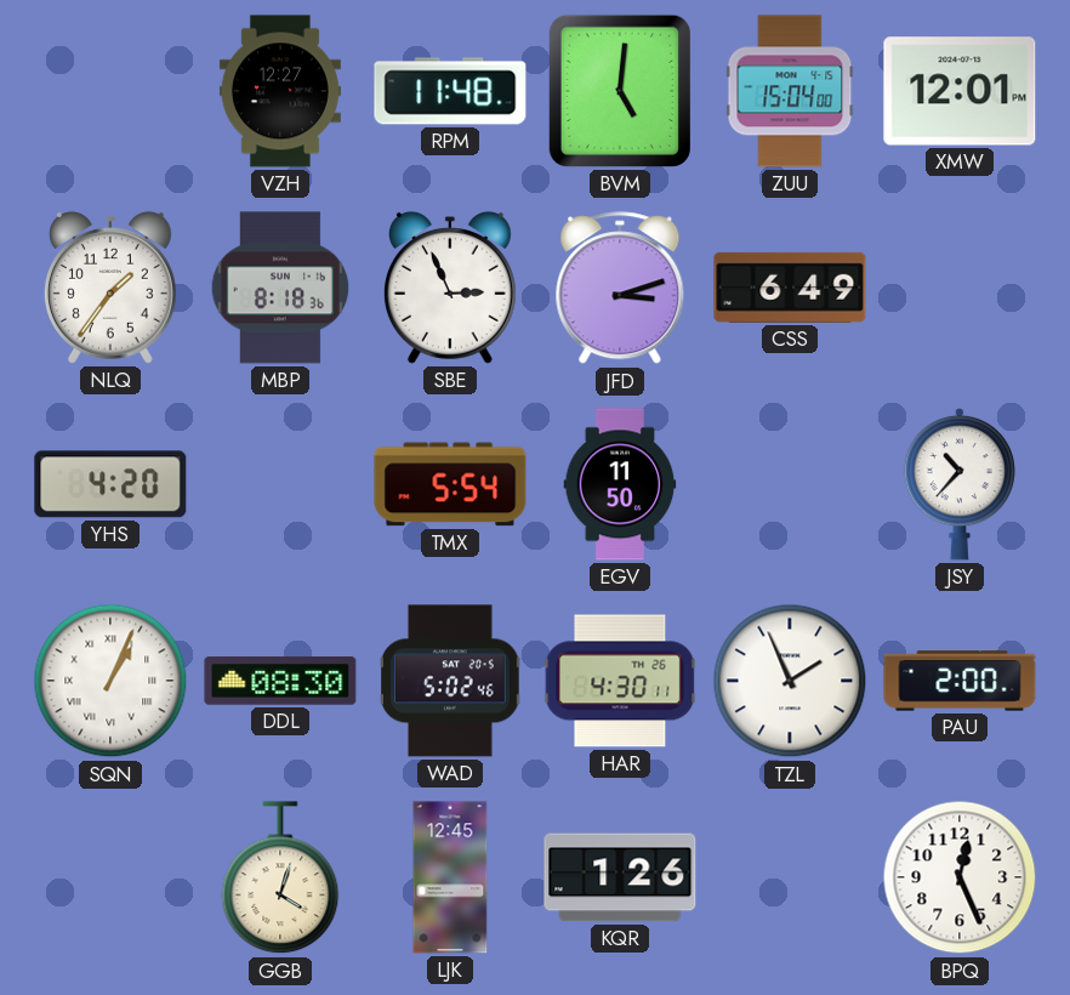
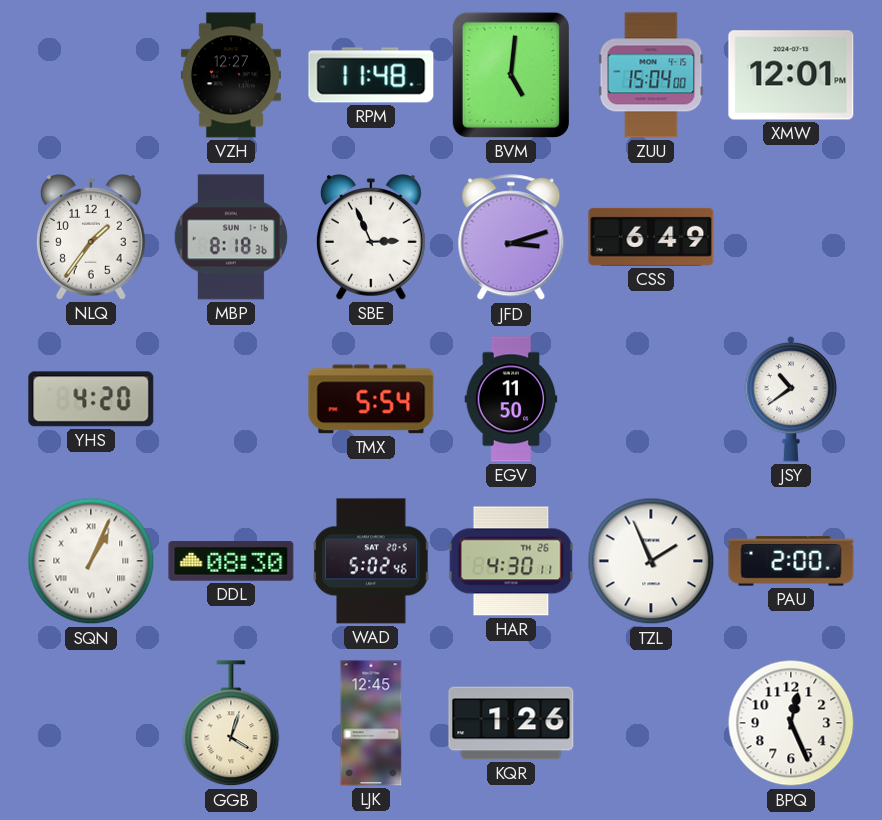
JSY: 10:37 -> 10:39
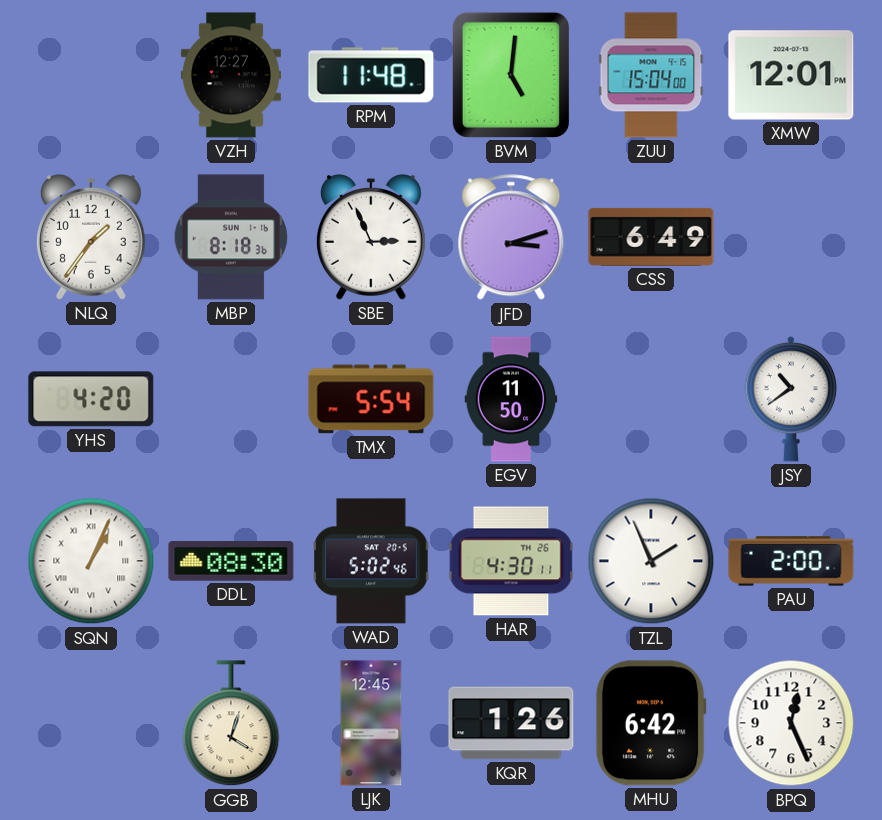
MHU: none -> 6:42
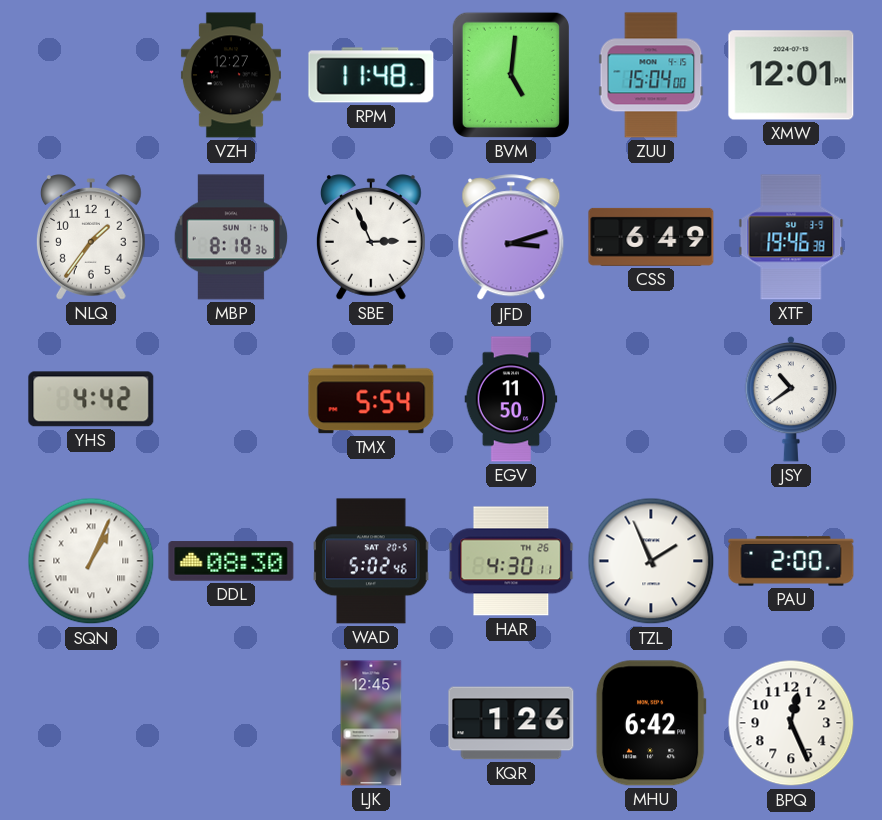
XTF: none -> 19:46
YHS: 4:20 -> 4:42
GGB: 4:03 -> none
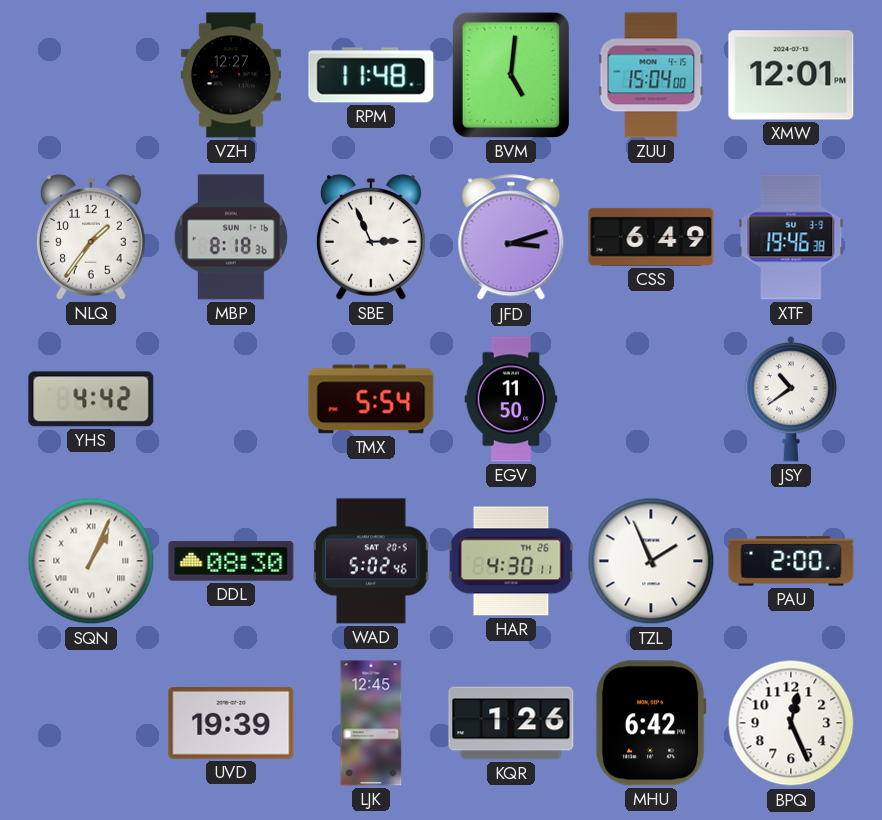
UVD: none -> 19:39
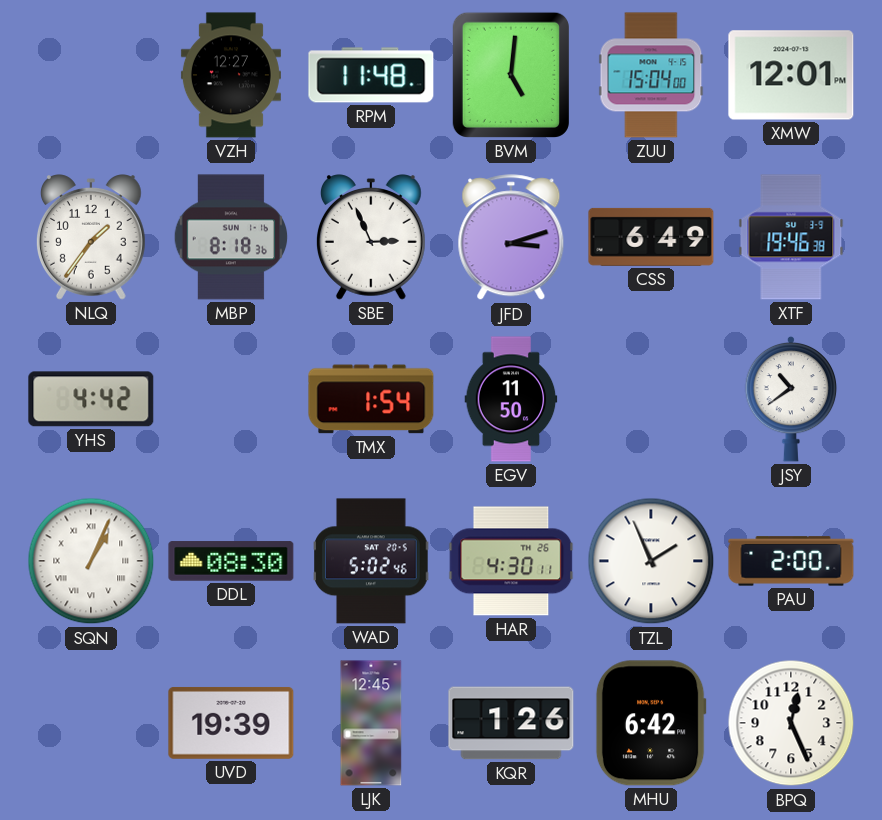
TMX: 5:54 -> 1:54
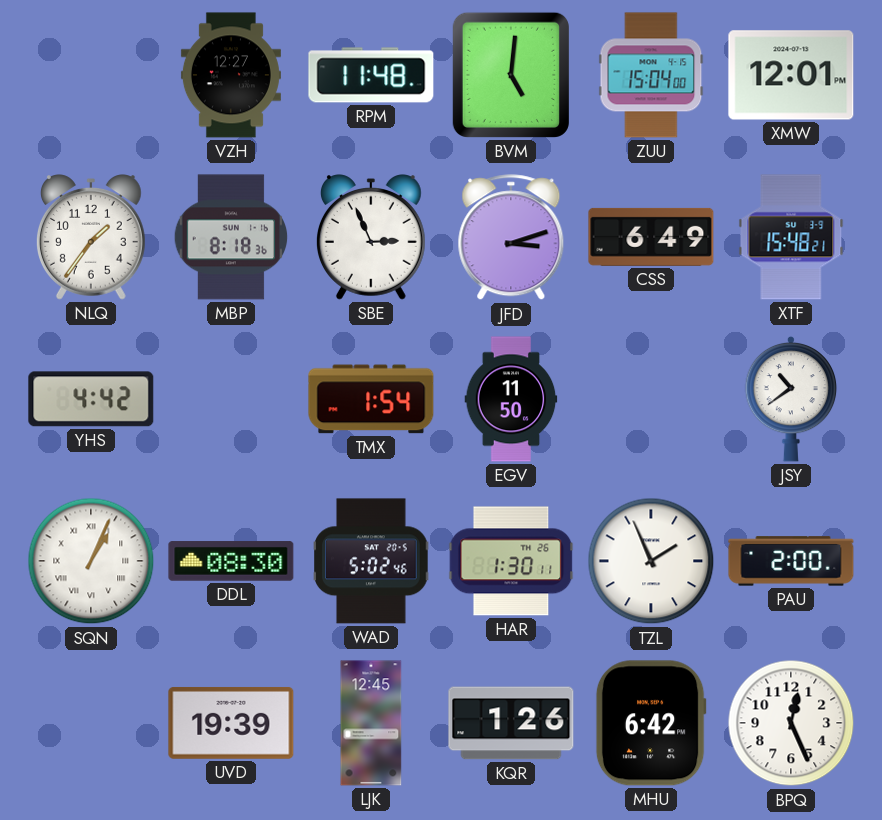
XTF: 19:46 -> 15:48
HAR: 4:30 -> 1:30
